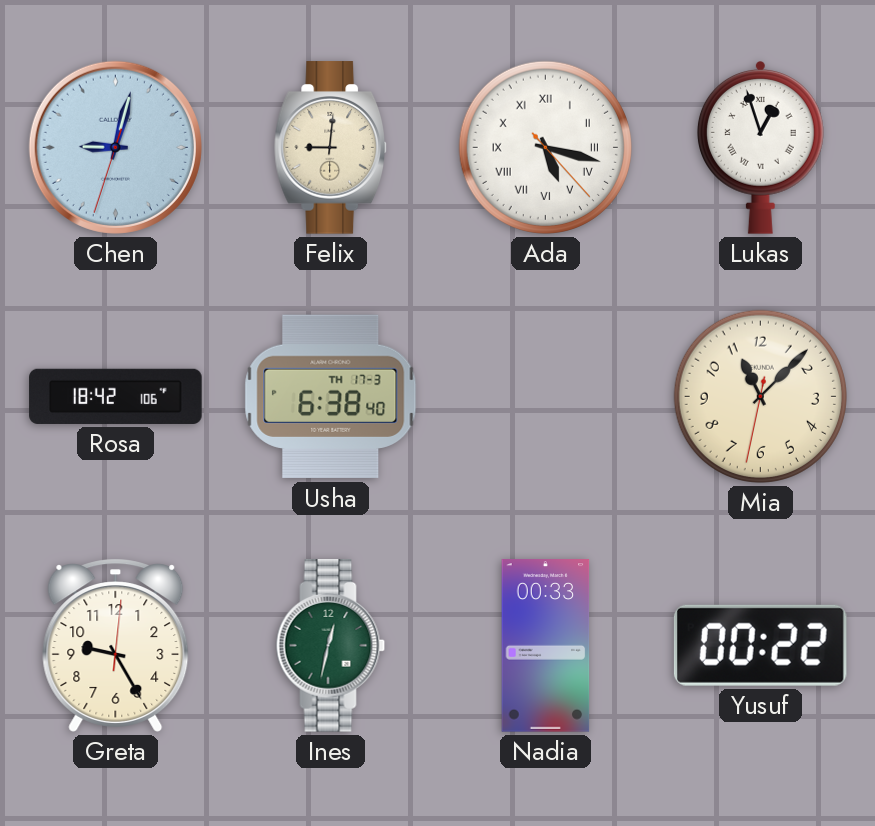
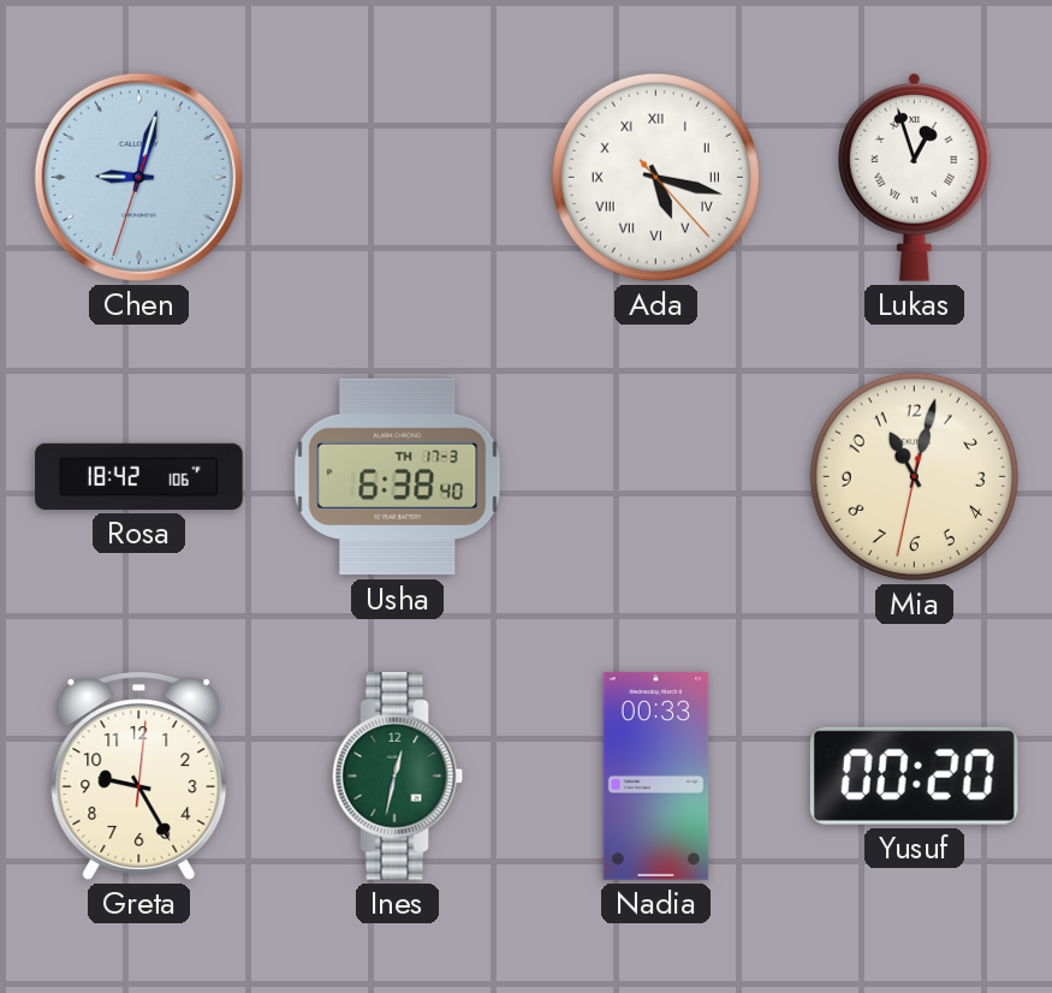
Felix: 9:01 -> none
Mia: 11:07 -> 11:02
Yusuf: 00:22 -> 00:20
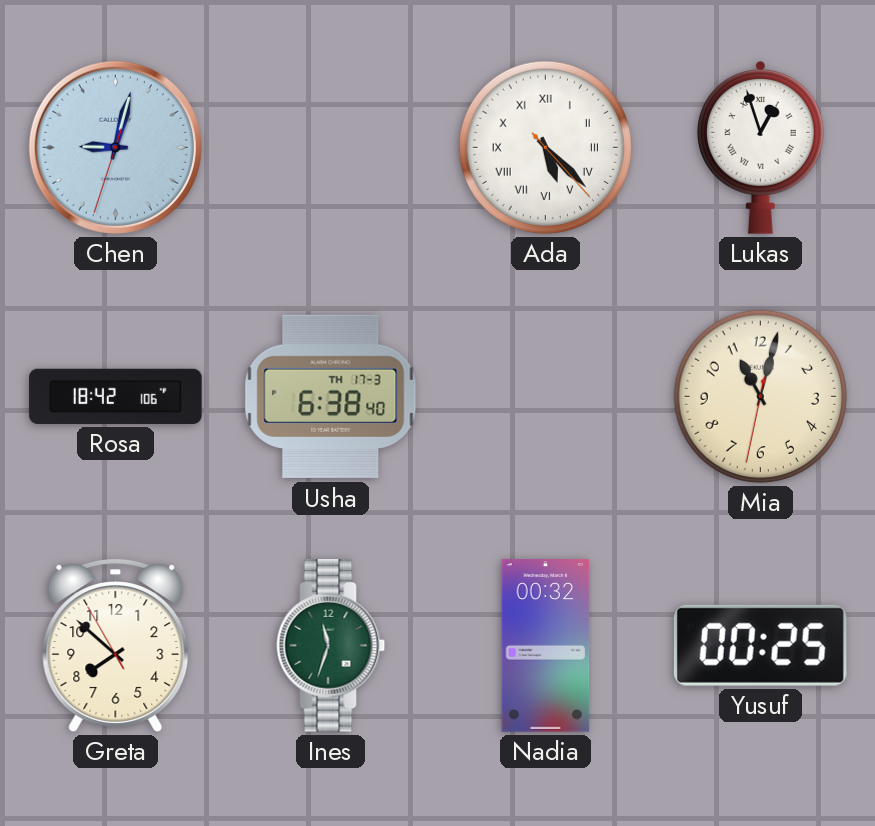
Ada: 5:17 -> 5:22
Greta: 9:25 -> 7:51
Ines: 12:32 -> 11:33
Nadia: 00:33 -> 00:32
Yusuf: 00:20 -> 00:25
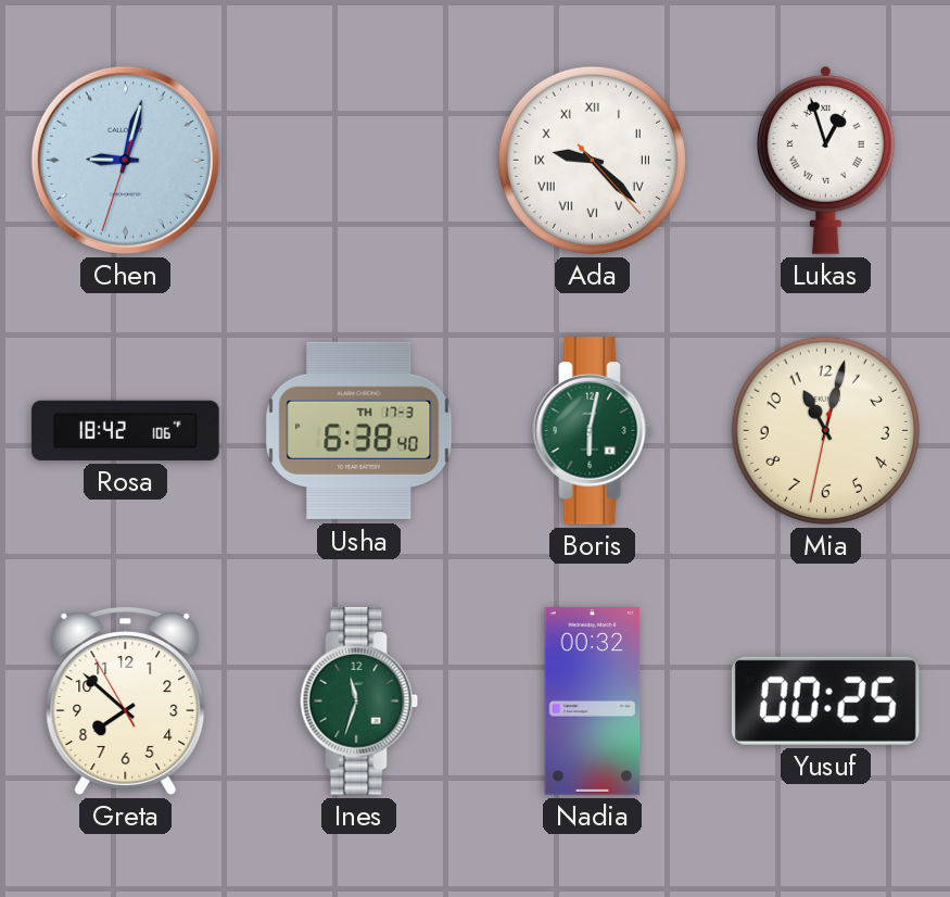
Ada: 5:22 -> 9:22
Boris: none -> 6:02
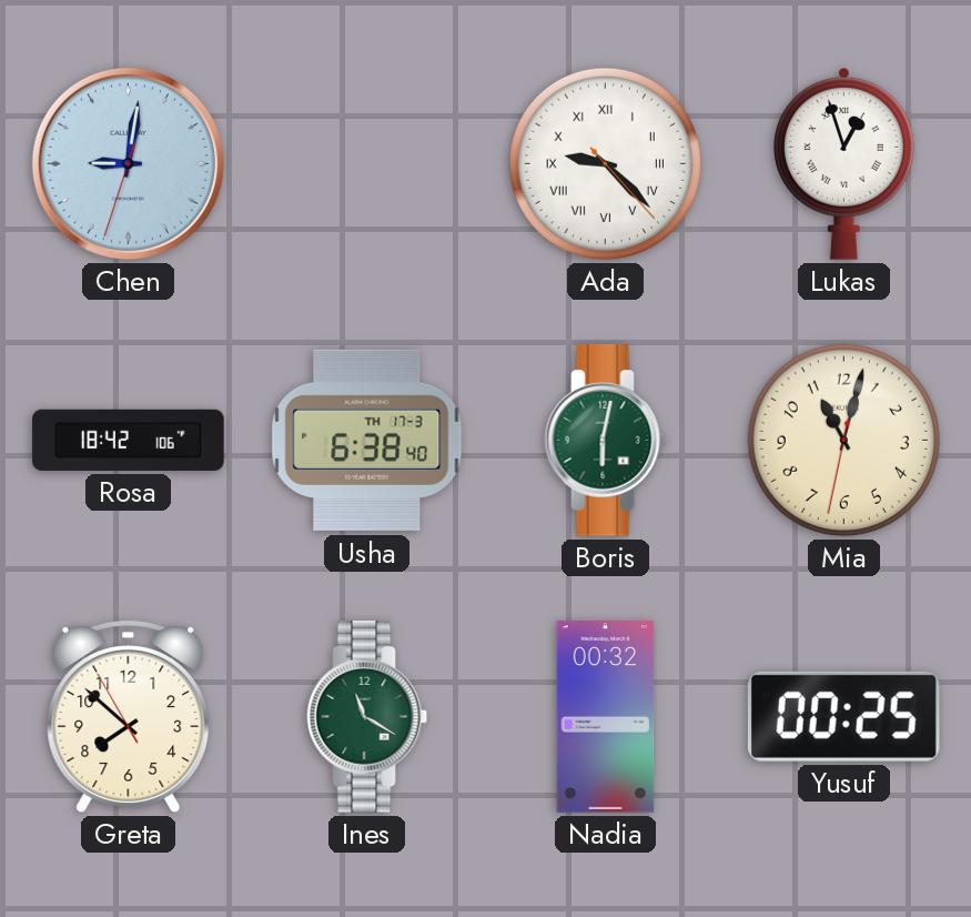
Chen: 9:02 -> 9:01
Ines: 11:33 -> 11:20
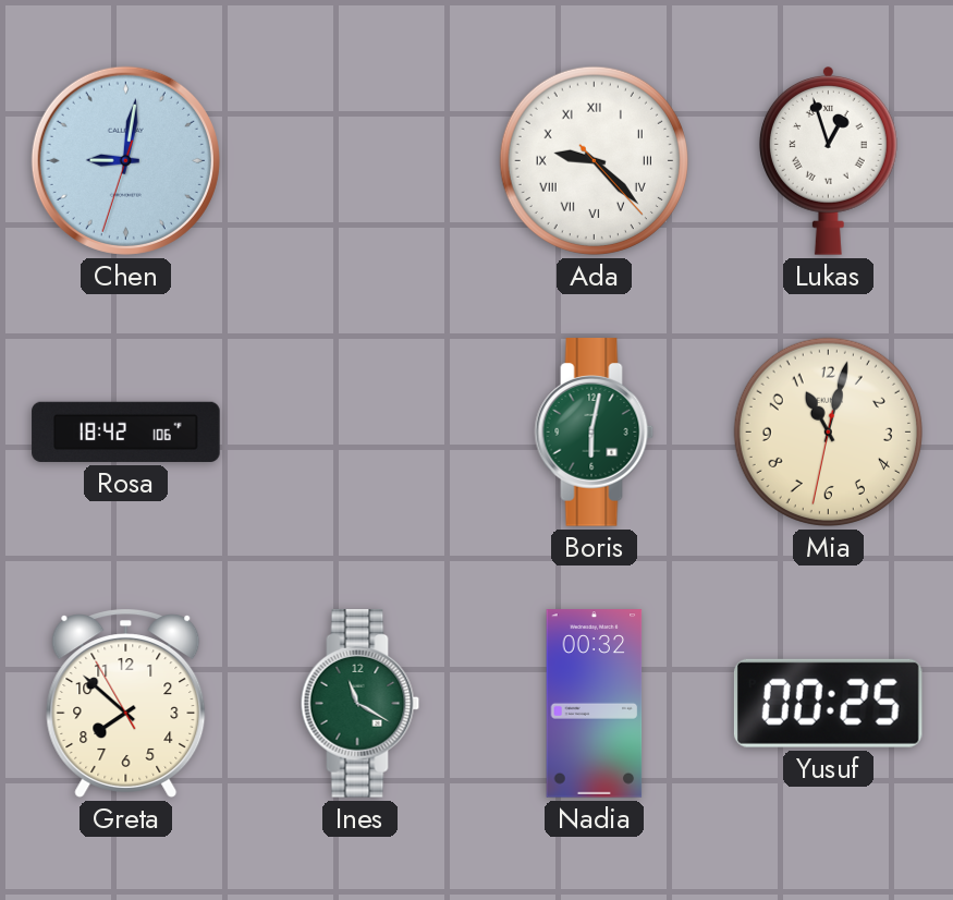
Usha: 6:38 -> none
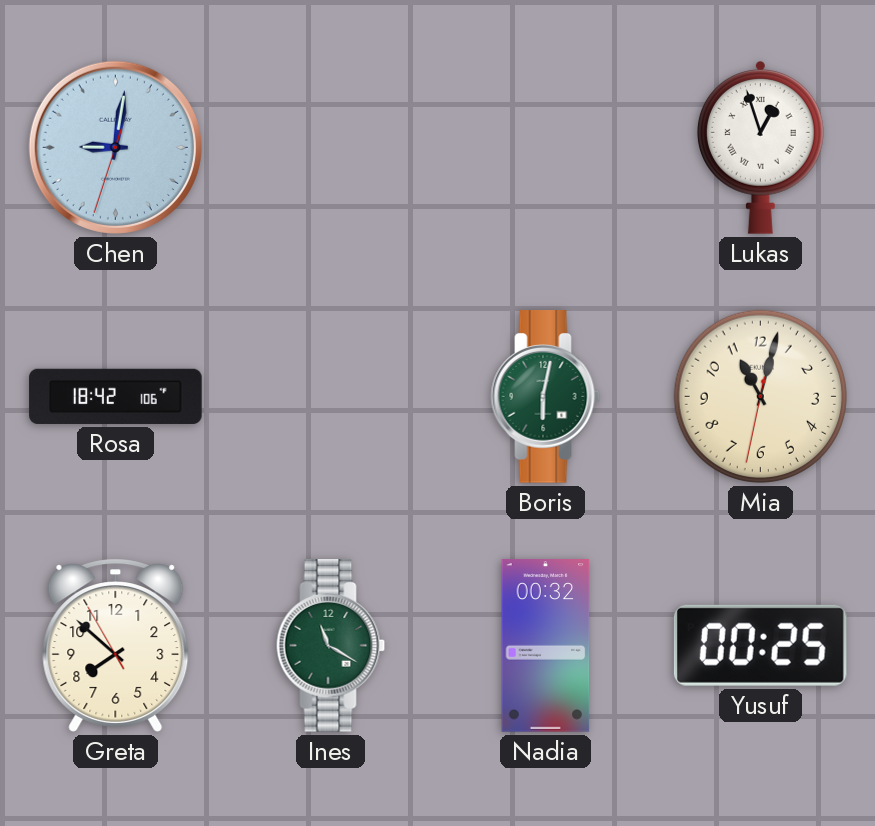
Ada: 9:22 -> none
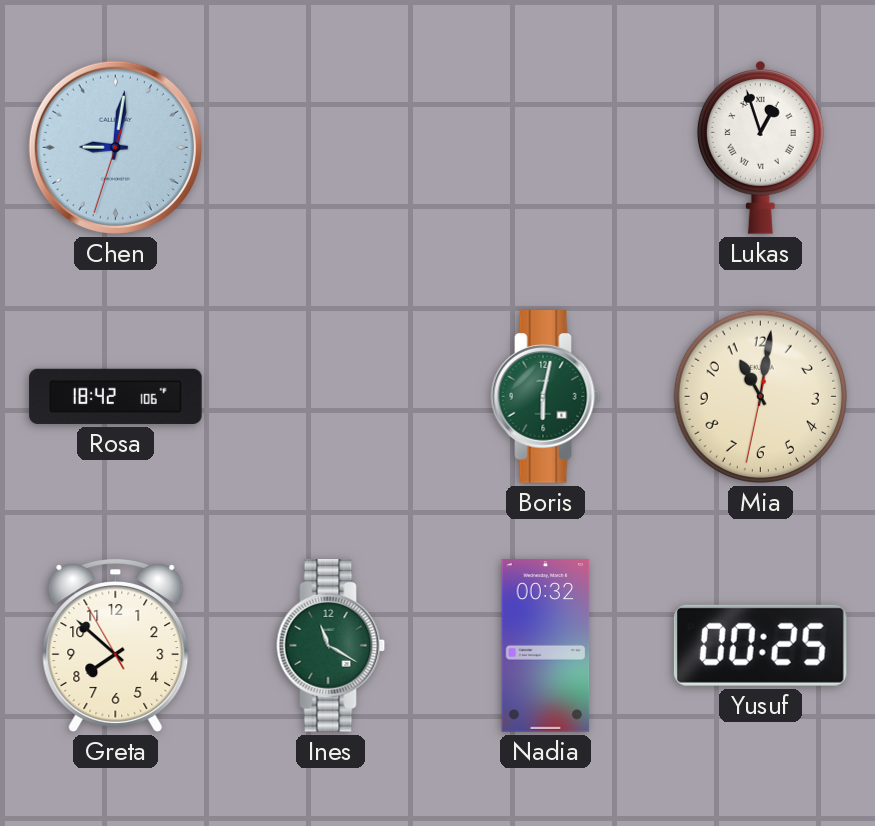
Mia: 11:02 -> 11:01
